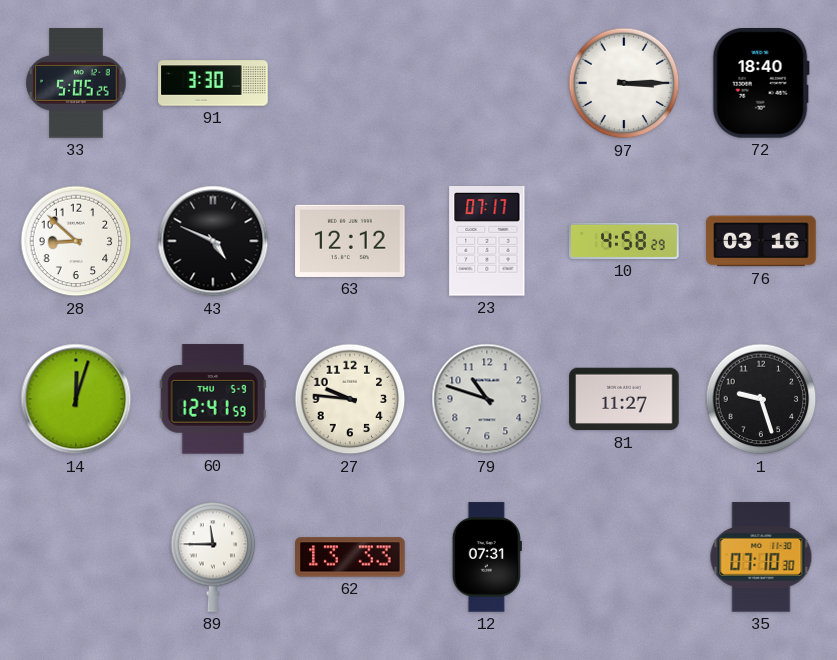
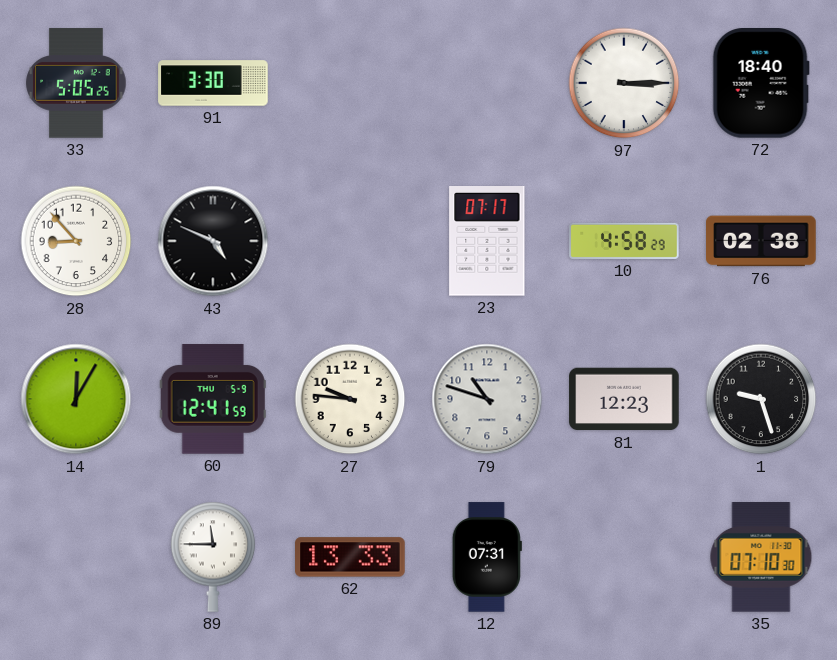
28: 8:52 -> 8:53
63: 12:12 -> none
76: 03:16 -> 02:38
14: 12:03 -> 12:05
81: 11:27 -> 12:23
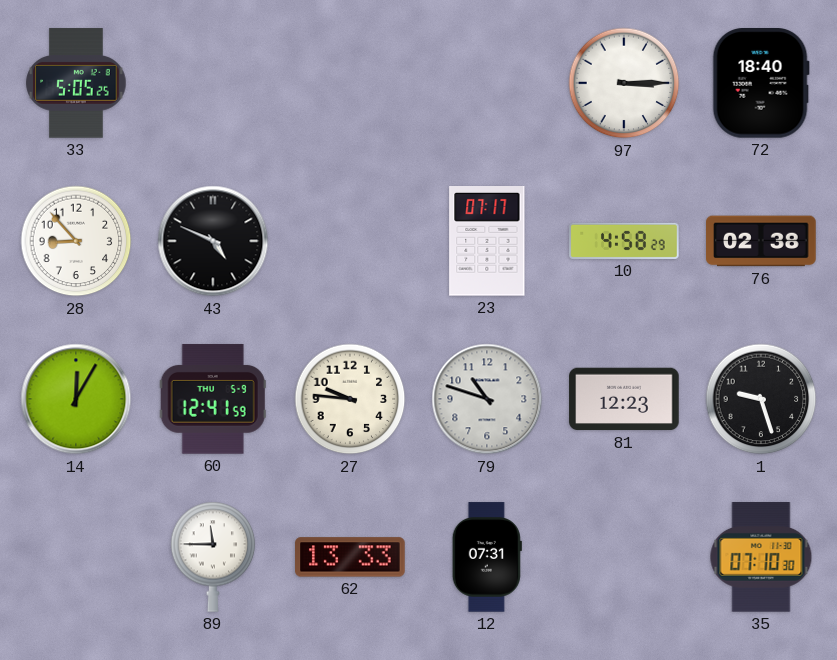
91: 3:30 -> none
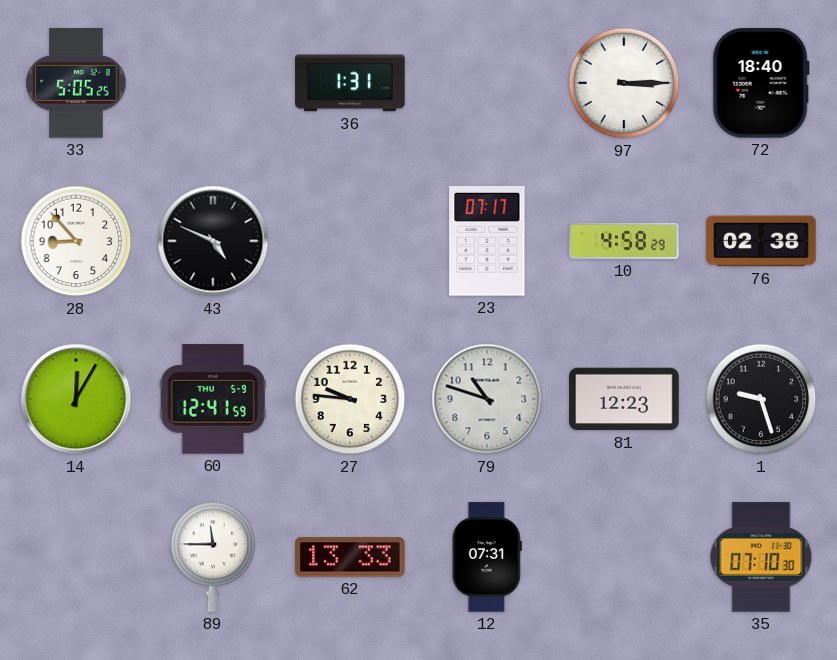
36: none -> 1:31
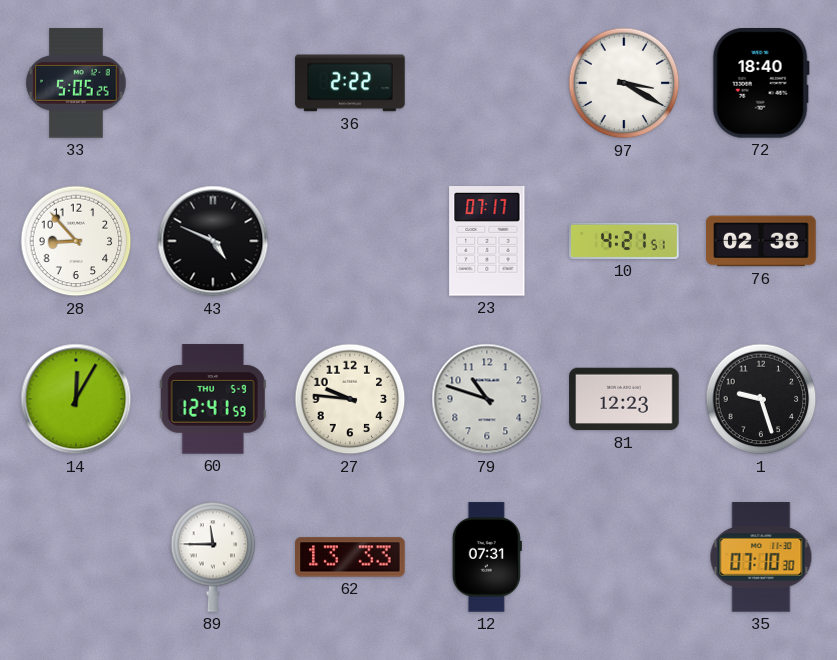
36: 1:31 -> 2:22
97: 3:15 -> 3:20
10: 4:58 -> 4:21
